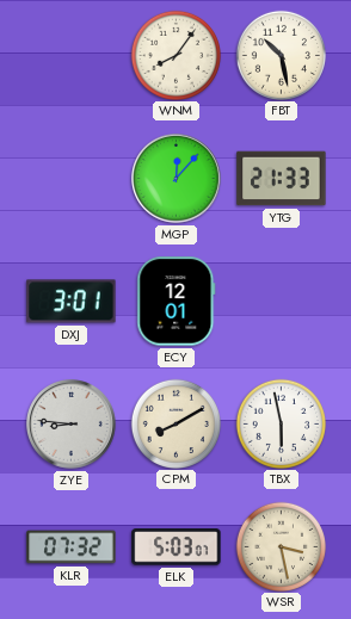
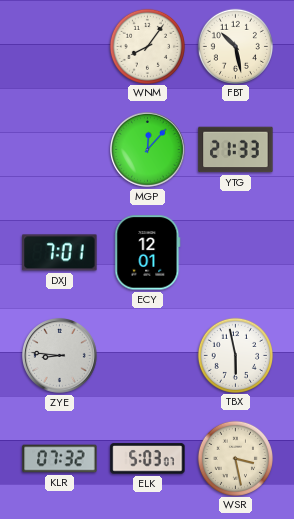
DXJ: 3:01 -> 7:01
CPM: 8:10 -> none
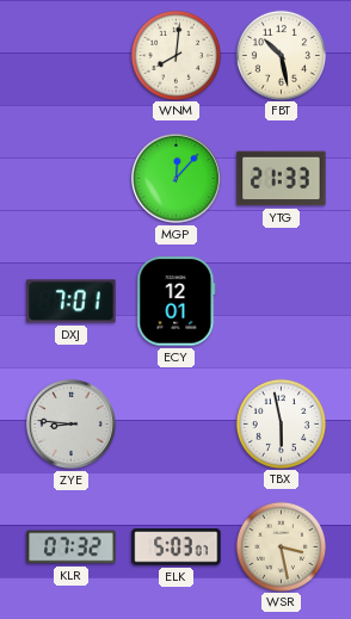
WNM: 8:06 -> 8:01
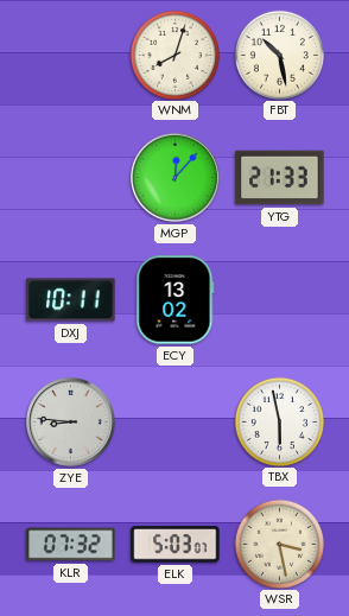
WNM: 8:01 -> 8:03
DXJ: 7:01 -> 10:11
ECY: 12:01 -> 13:02
